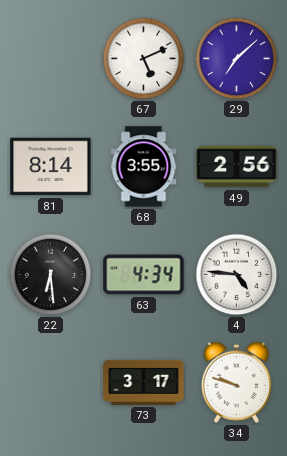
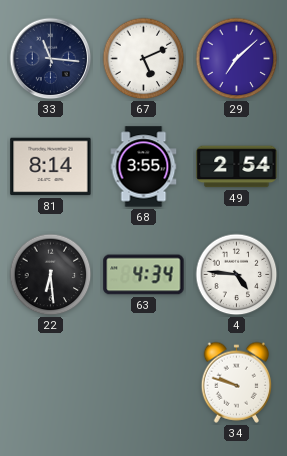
33: none -> 11:16
49: 2:56 -> 2:54
73: 3:17 -> none
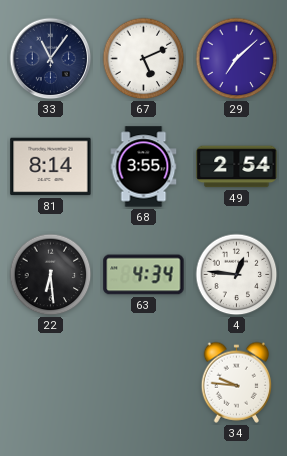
33: 11:16 -> 11:06
4: 4:46 -> 12:46
34: 9:48 -> 9:46
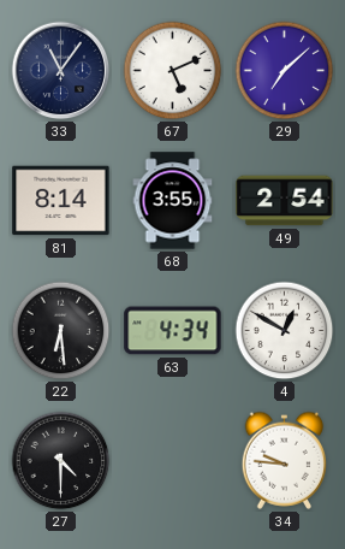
4: 12:46 -> 12:50
27: none -> 4:30
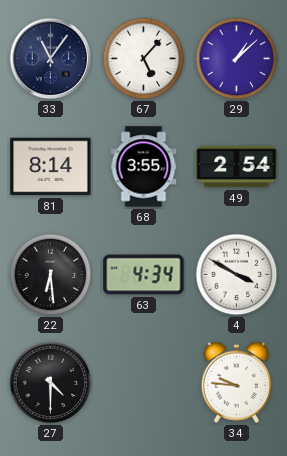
67: 5:11 -> 5:07
29: 7:08 -> 1:08
4: 12:50 -> 3:50
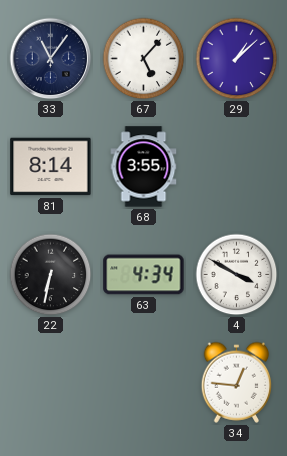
49: 2:54 -> none
22: 6:29 -> 6:32
27: 4:30 -> none
34: 9:46 -> 12:46
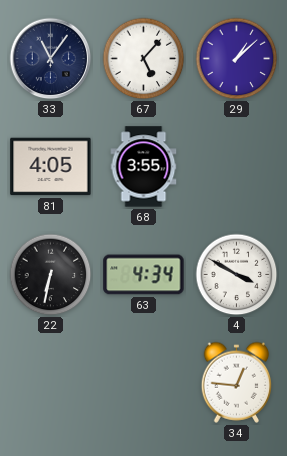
81: 8:14 -> 4:05
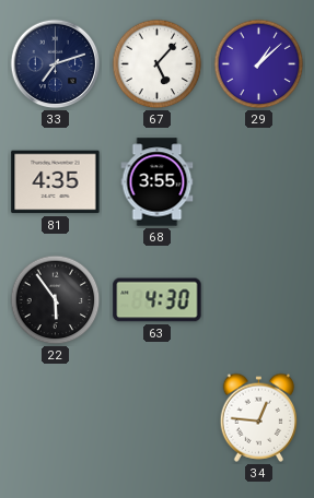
33: 11:06 -> 7:12
81: 4:05 -> 4:35
22: 6:32 -> 5:54
63: 4:34 -> 4:30
4: 3:50 -> none
